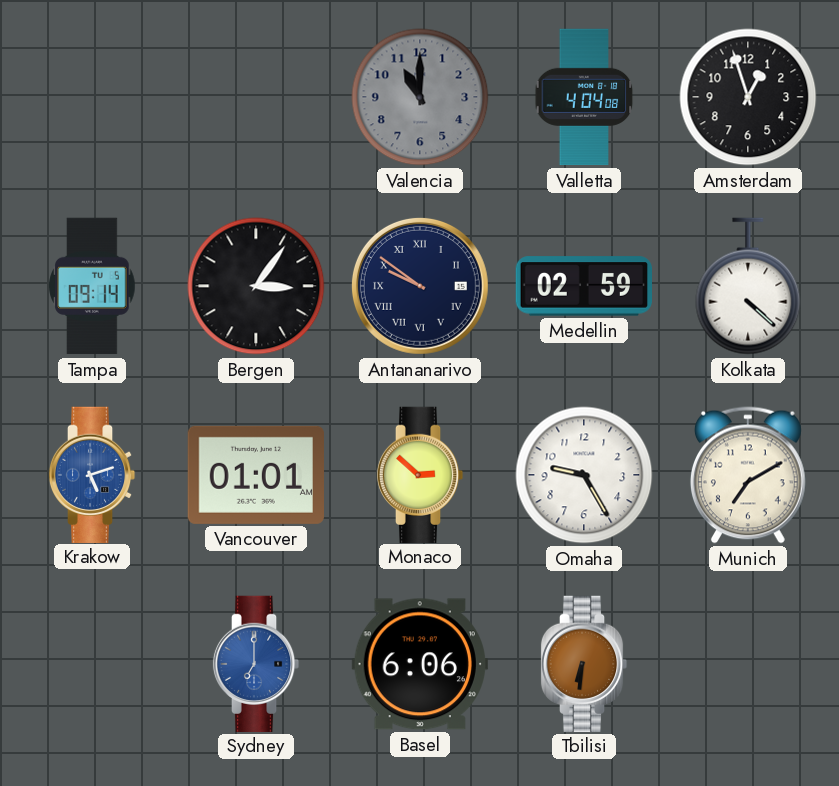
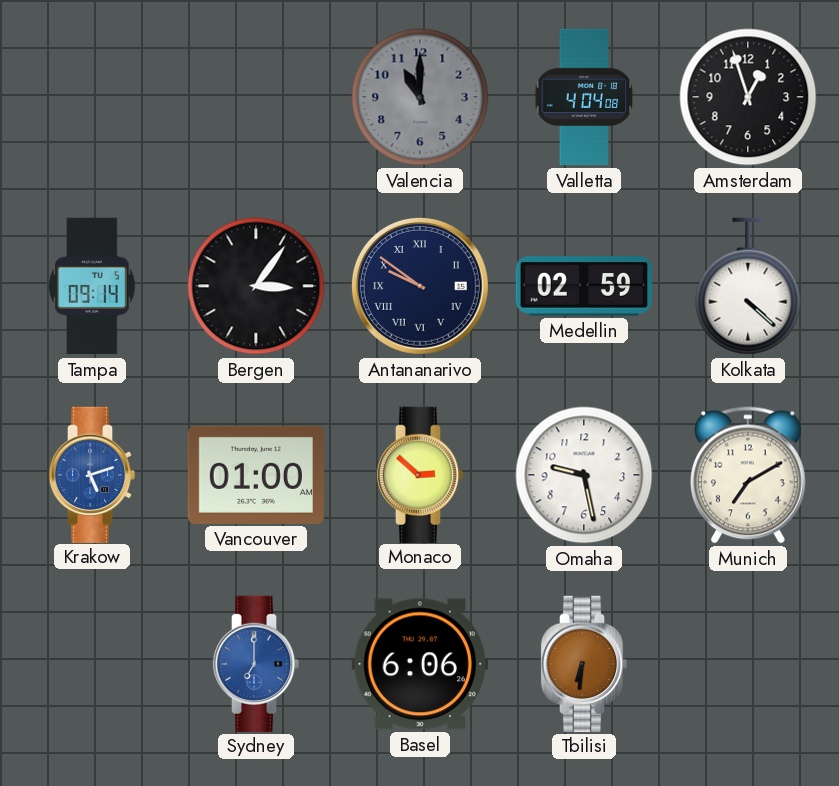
Vancouver: 01:01 -> 01:00
Omaha: 9:25 -> 9:28
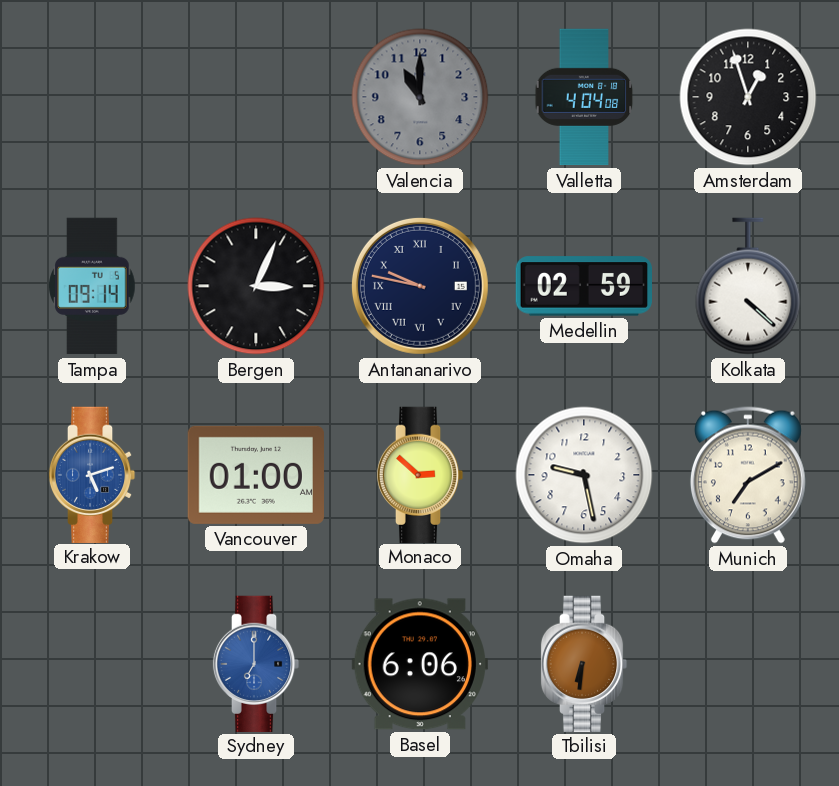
Bergen: 3:06 -> 3:04
Antananarivo: 9:51 -> 9:47
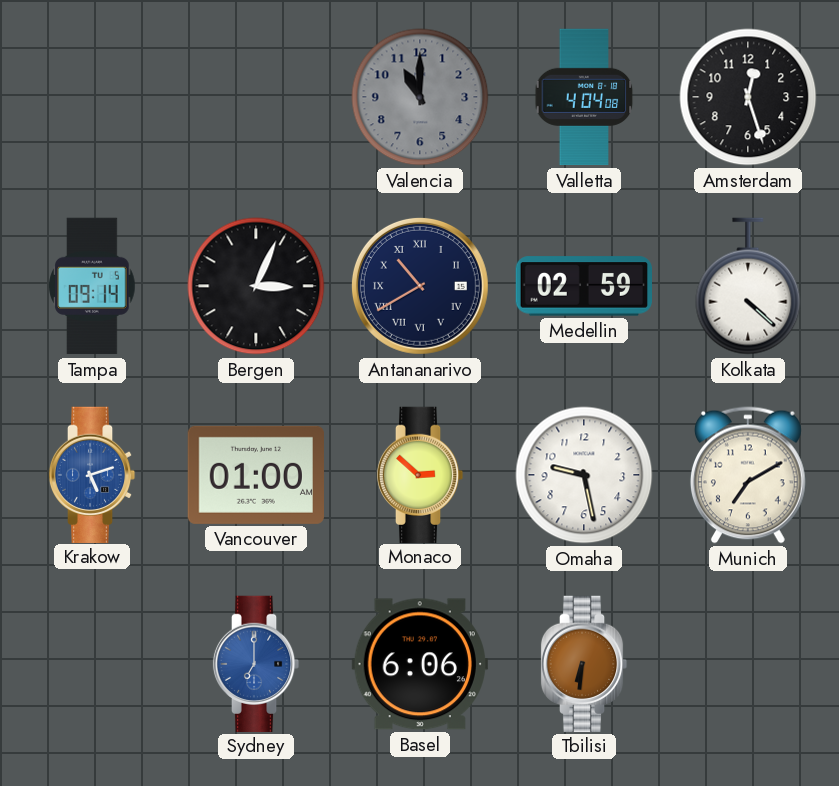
Amsterdam: 12:57 -> 12:27
Antananarivo: 9:47 -> 10:40
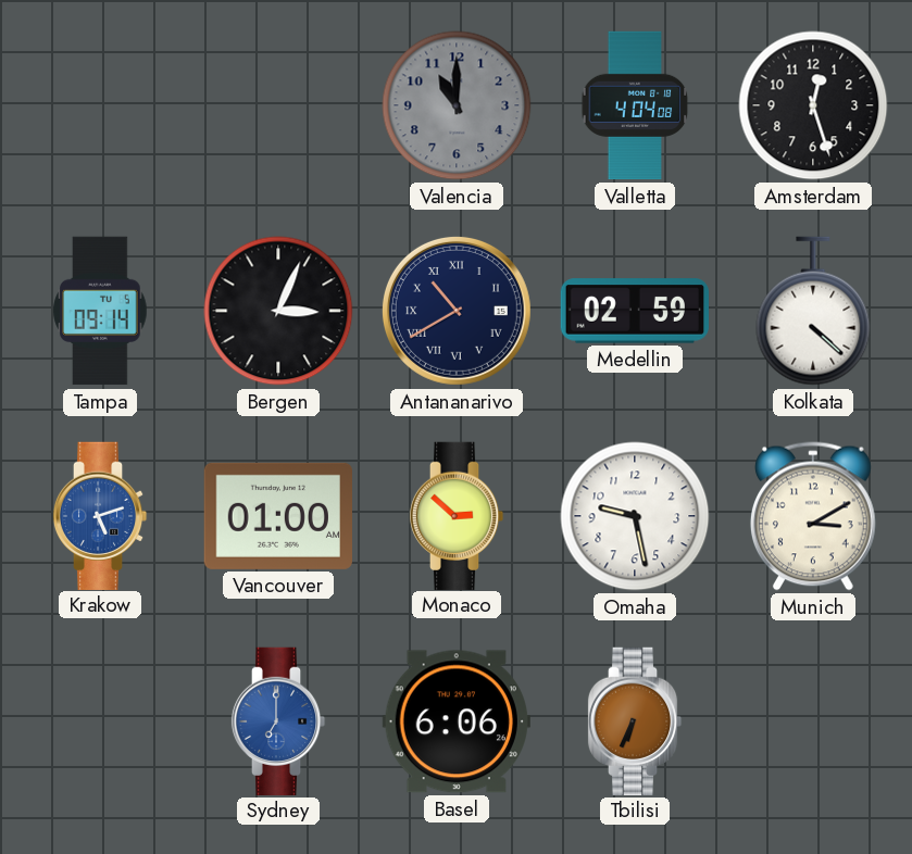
Munich: 7:10 -> 3:10
Tbilisi: 6:31 -> 6:34
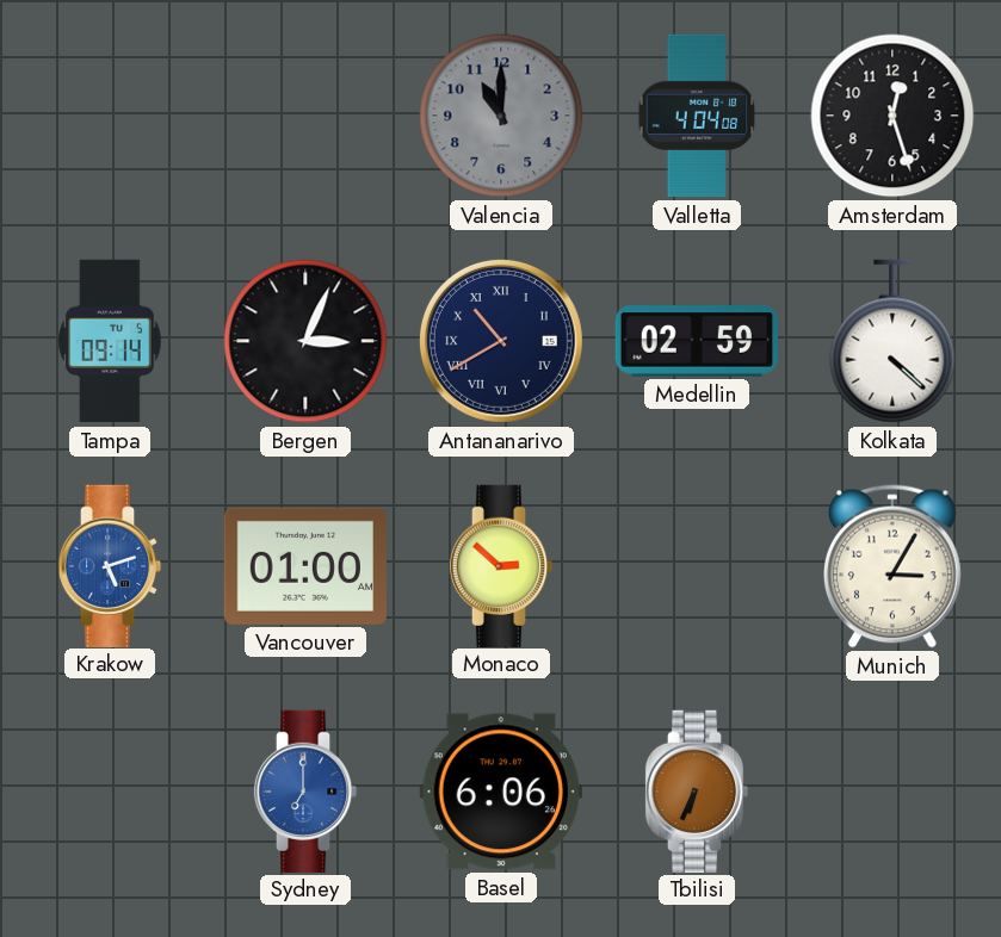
Omaha: 9:28 -> none
Munich: 3:10 -> 3:05
